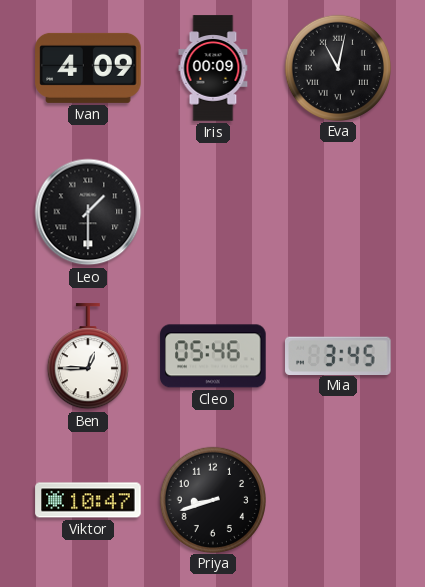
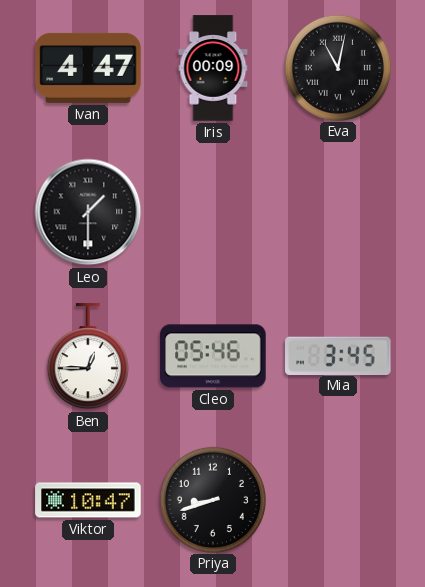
Ivan: 4:09 -> 4:47
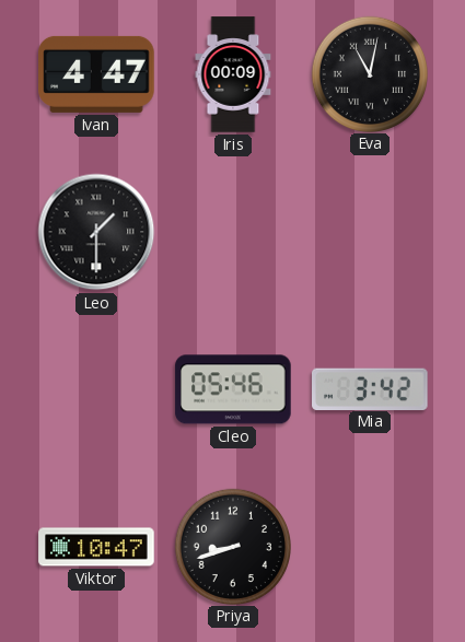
Ben: 12:45 -> none
Mia: 3:45 -> 3:42
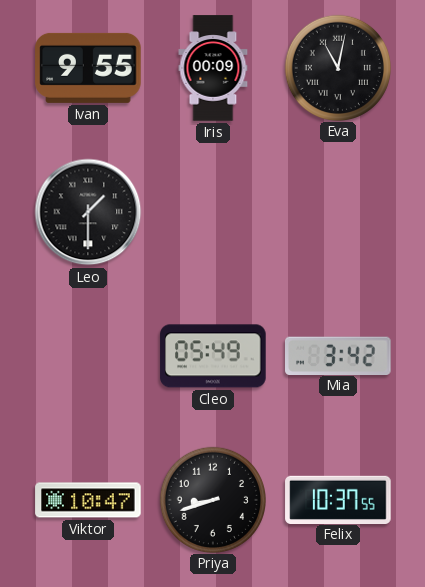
Ivan: 4:47 -> 9:55
Cleo: 05:46 -> 05:49
Felix: none -> 10:37
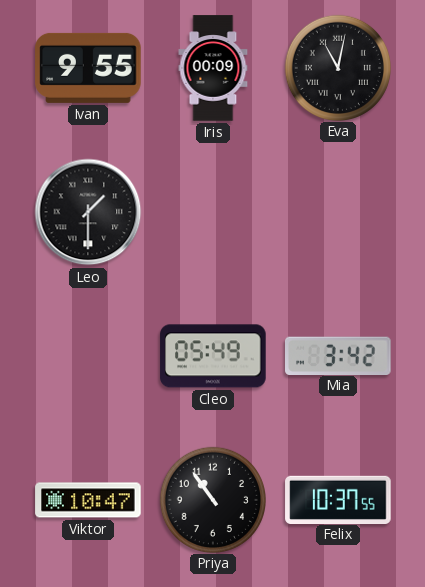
Priya: 8:42 -> 10:54
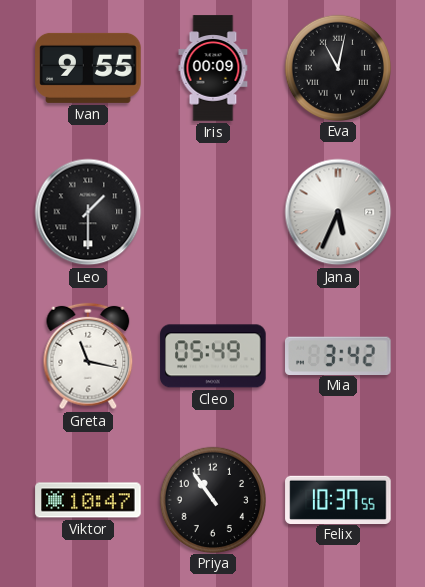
Jana: none -> 5:34
Greta: none -> 11:17
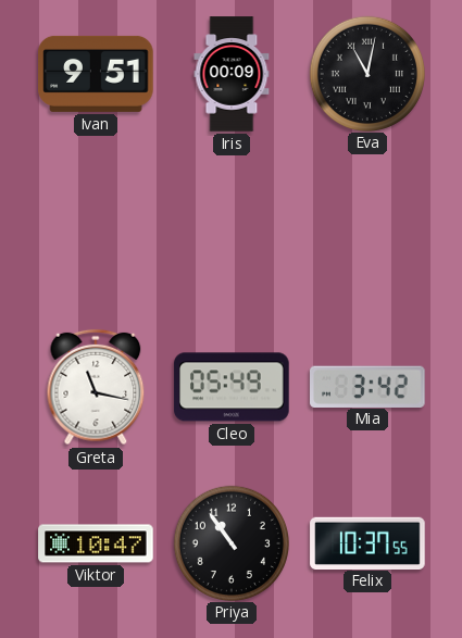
Ivan: 9:55 -> 9:51
Leo: 1:30 -> none
Jana: 5:34 -> none
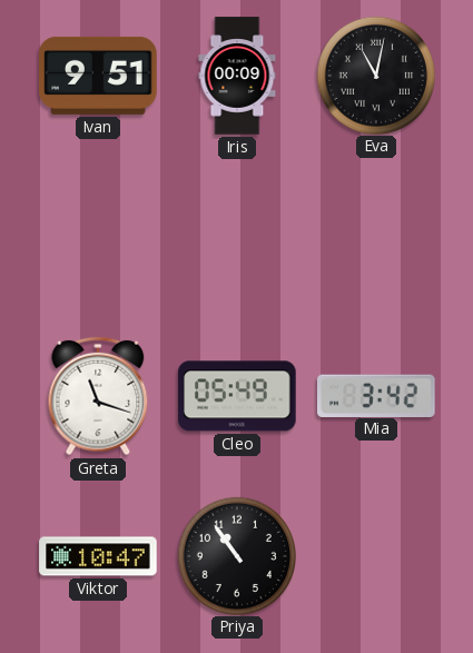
Greta: 11:17 -> 11:18
Felix: 10:37 -> none
